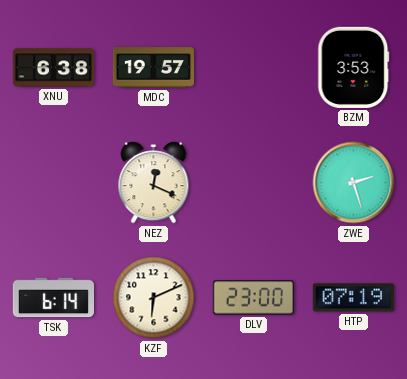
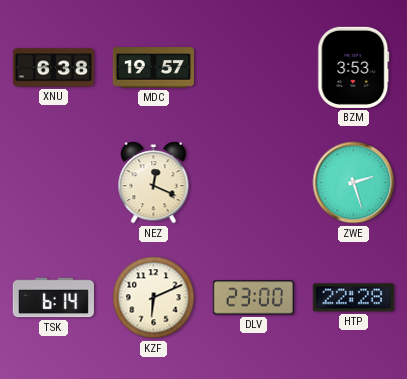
HTP: 07:19 -> 22:28
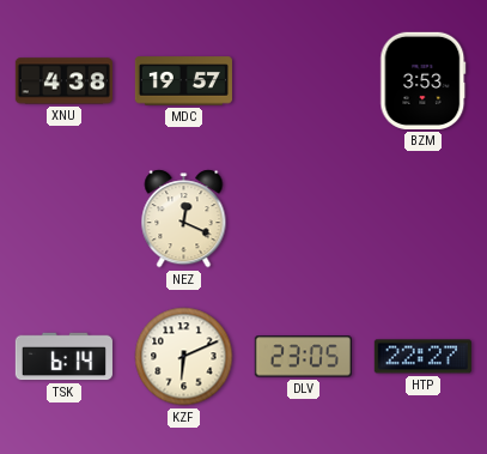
XNU: 6:38 -> 4:38
ZWE: 2:27 -> none
DLV: 23:00 -> 23:05
HTP: 22:28 -> 22:27
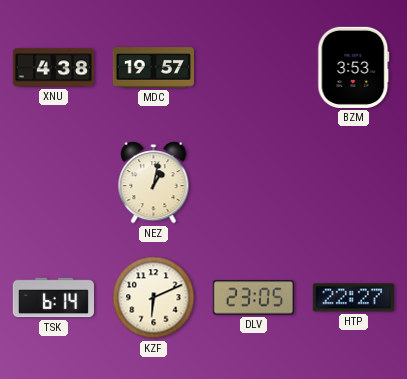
NEZ: 12:19 -> 1:02
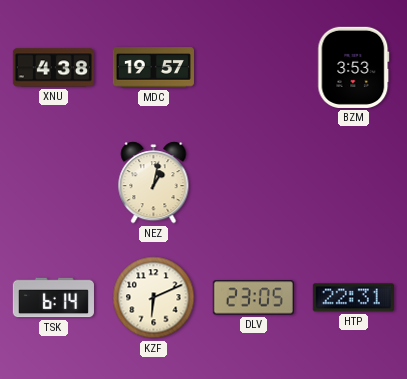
HTP: 22:27 -> 22:31
